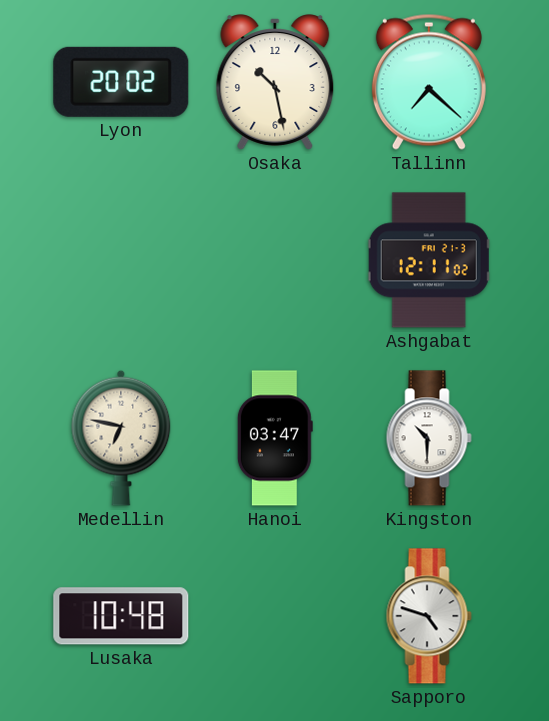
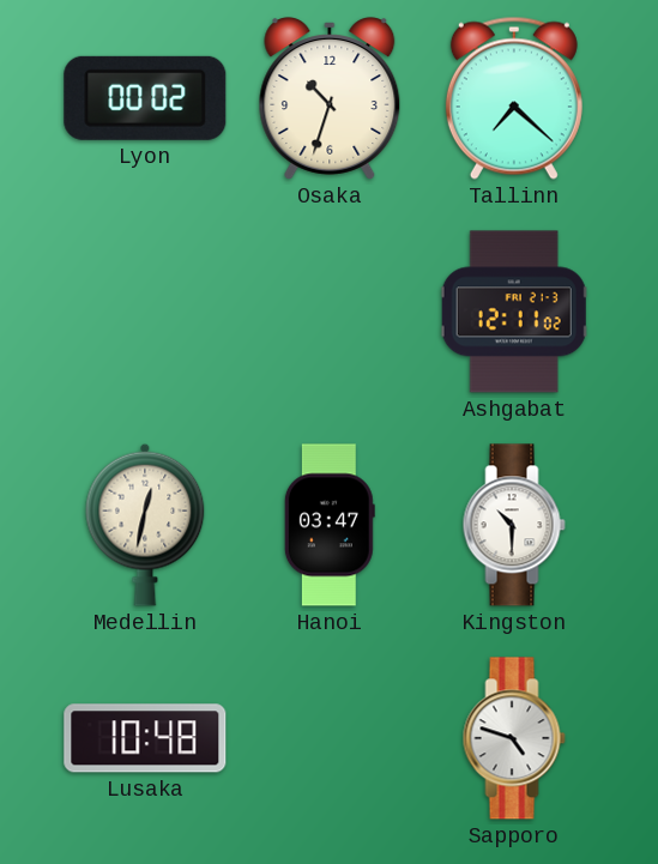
Lyon: 20:02 -> 00:02
Osaka: 10:28 -> 10:33
Medellin: 6:47 -> 12:32
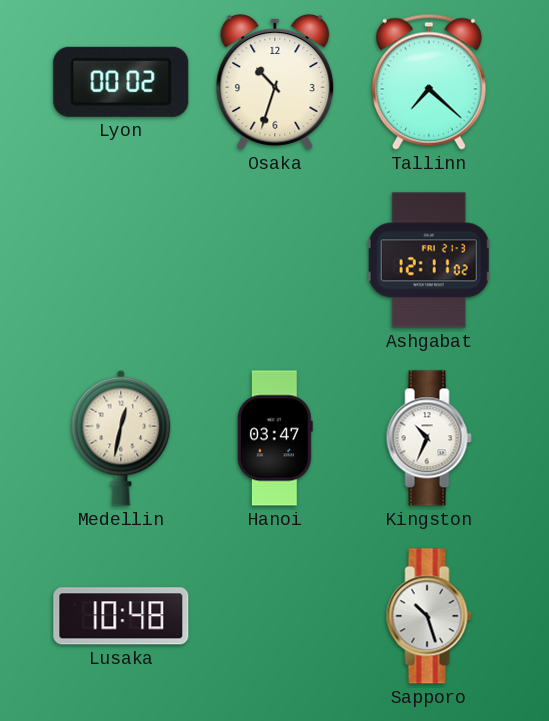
Kingston: 10:30 -> 10:34
Sapporo: 4:48 -> 10:27
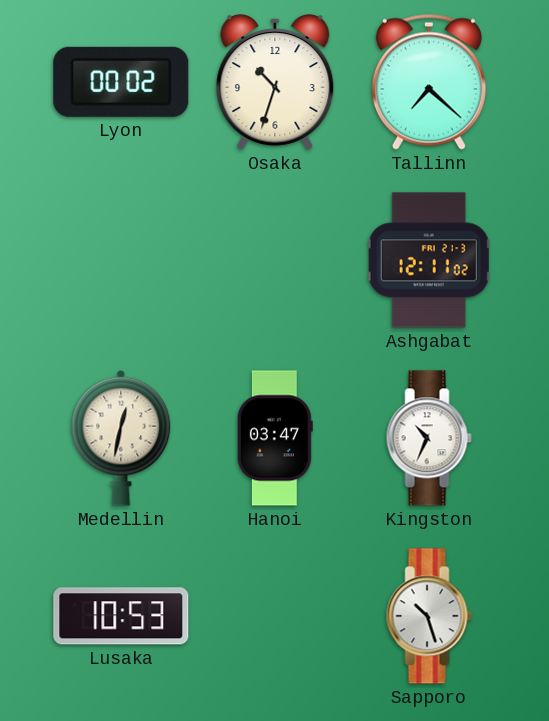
Lusaka: 10:48 -> 10:53
